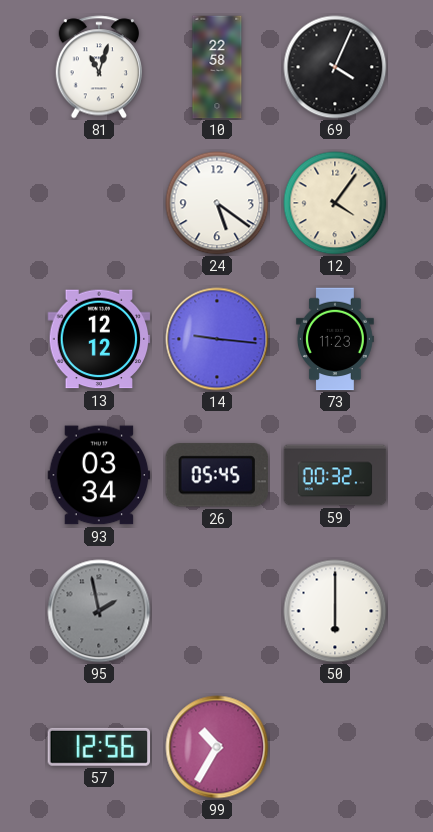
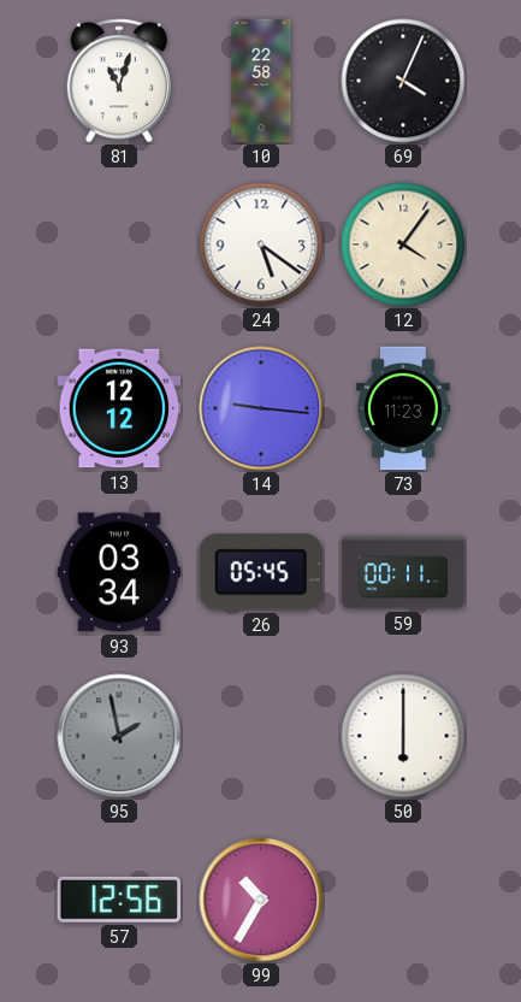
59: 00:32 -> 00:11
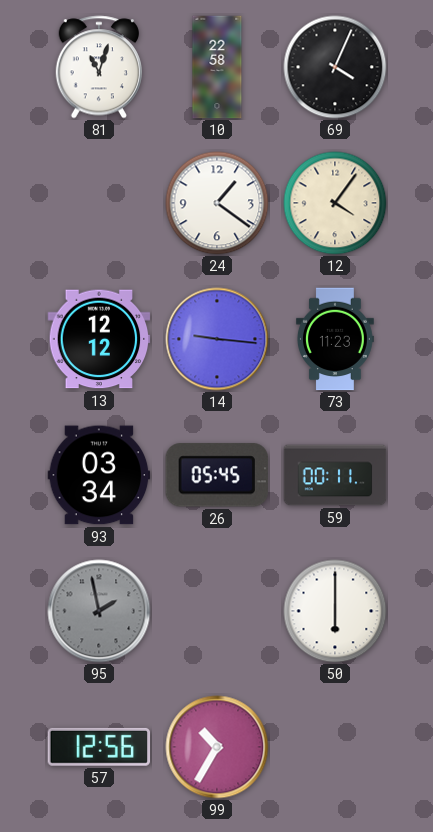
24: 5:21 -> 1:21
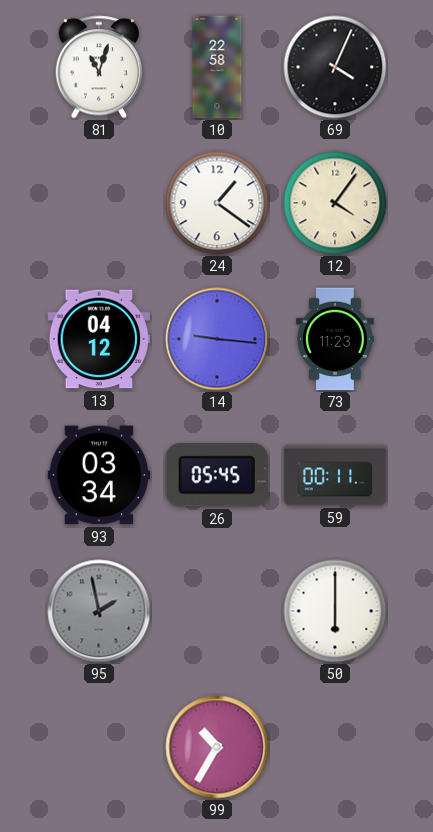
13: 12:12 -> 04:12
57: 12:56 -> none
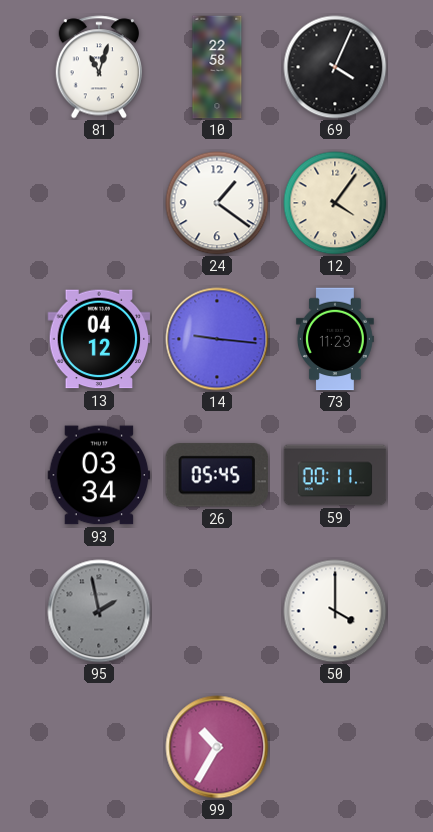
50: 6:00 -> 4:00
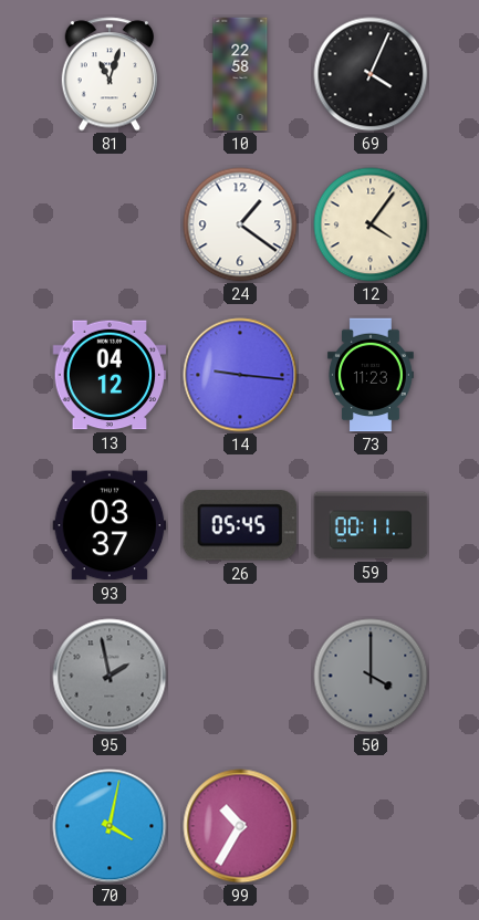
93: 03:34 -> 03:37
50 dial: white -> grey
70: none -> 4:02
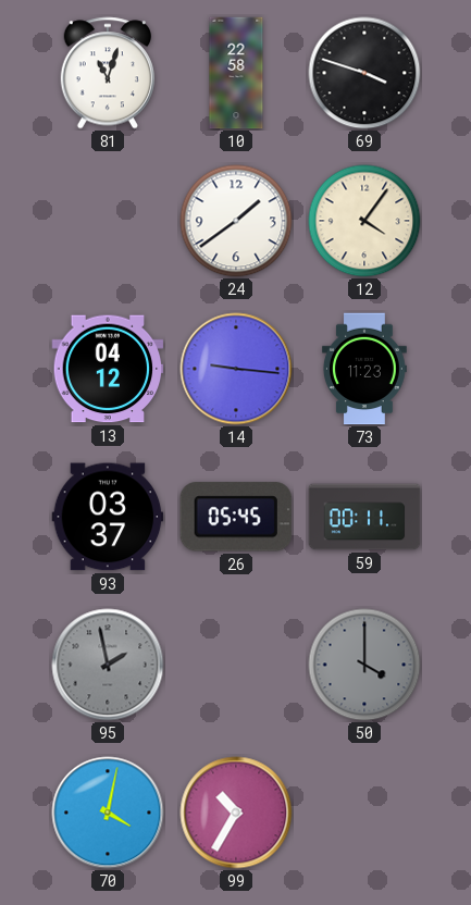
69: 4:04 -> 3:48
24: 1:21 -> 1:39
